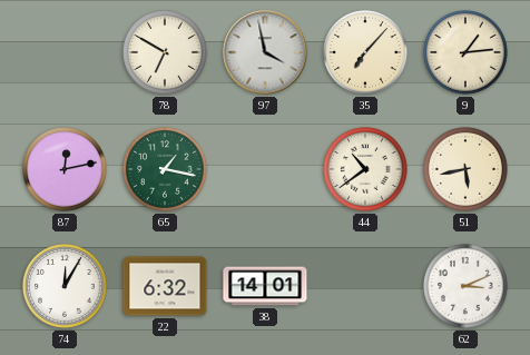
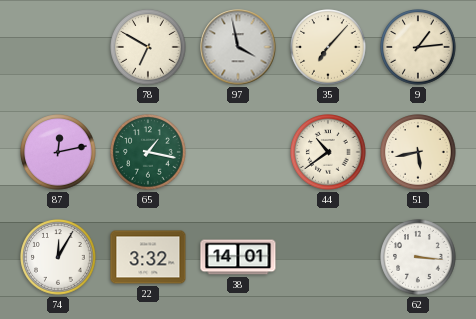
22: 6:32 -> 3:32
62: 3:11 -> 3:16
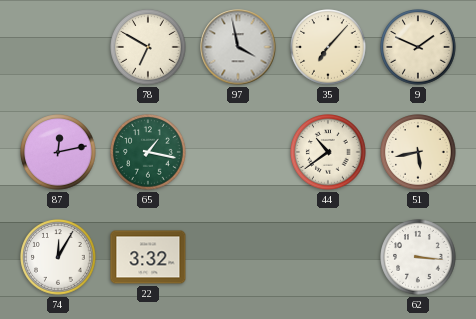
9: 1:14 -> 1:49
38: 14:01 -> none
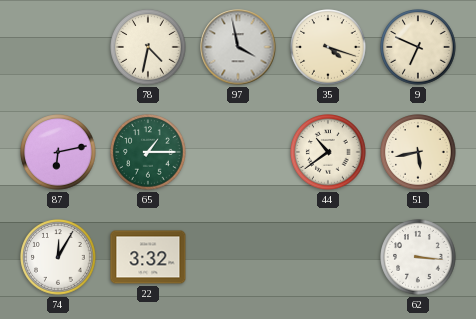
78: 6:50 -> 4:32
35: 7:07 -> 4:18
9: 1:49 -> 6:49
87: 12:13 -> 6:13
65: 1:17 -> 1:15
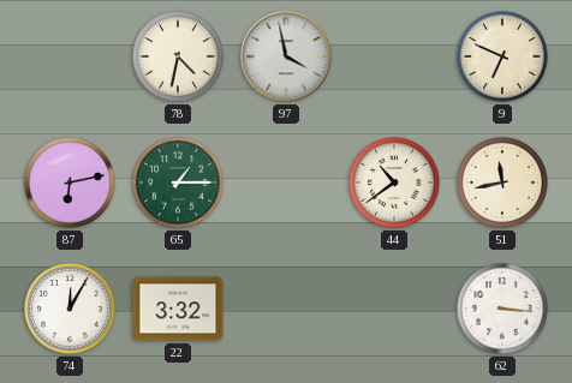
35: 4:18 -> none
51: 5:43 -> 11:43
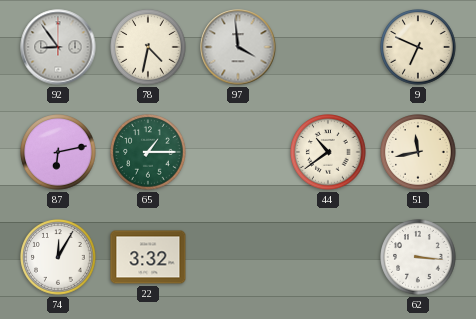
92: none -> 8:54
97: 3:58 -> 3:59
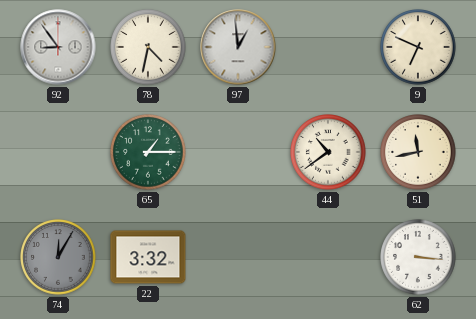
97: 3:59 -> 12:59
87: 6:13 -> none
74 dial: white -> grey
